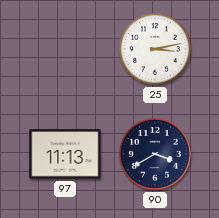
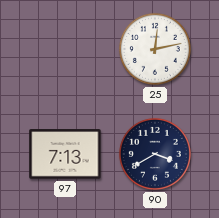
25: 3:13 -> 12:13
97: 11:13 -> 7:13
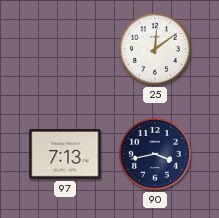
25: 12:13 -> 12:09
90: 3:40 -> 3:43
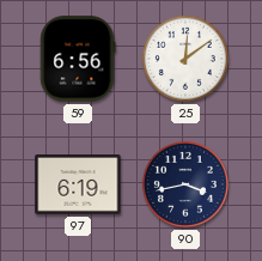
59: none -> 6:56
97: 7:13 -> 6:19
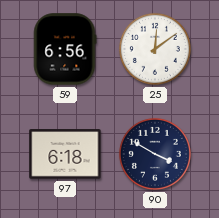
97: 6:19 -> 6:18
90: 3:43 -> 3:50
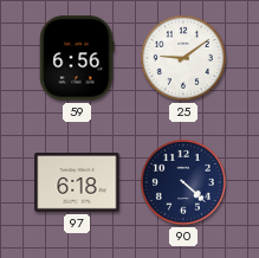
25: 12:09 -> 9:09
90: 3:50 -> 4:22
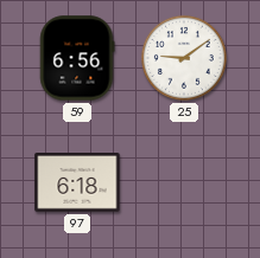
90: 4:22 -> none
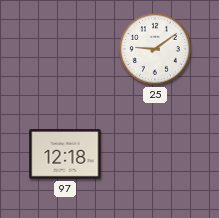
59: 6:56 -> none
97: 6:18 -> 12:18
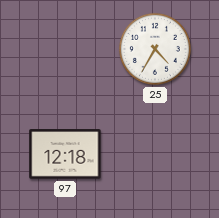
25: 9:09 -> 4:35
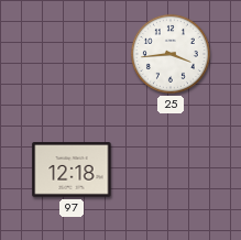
25: 4:35 -> 3:44
